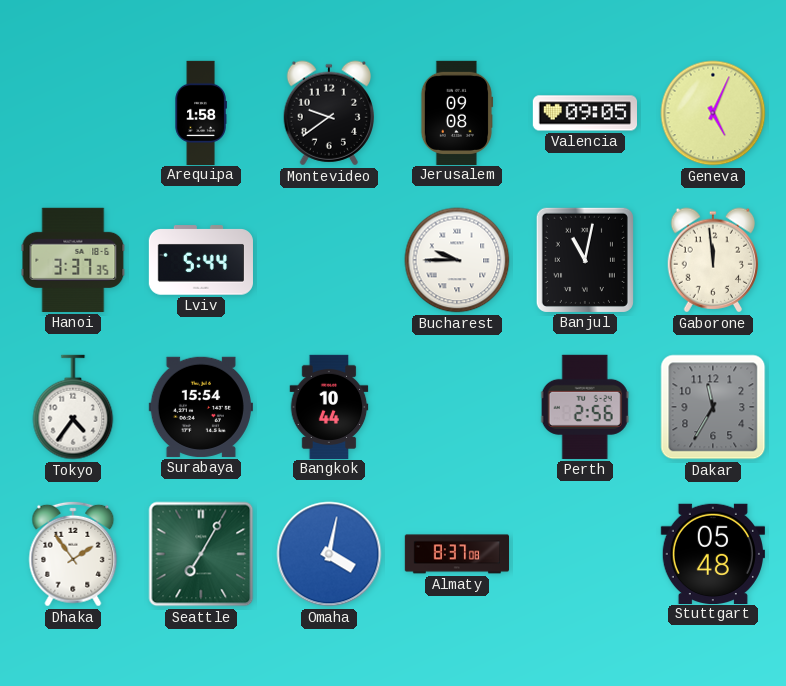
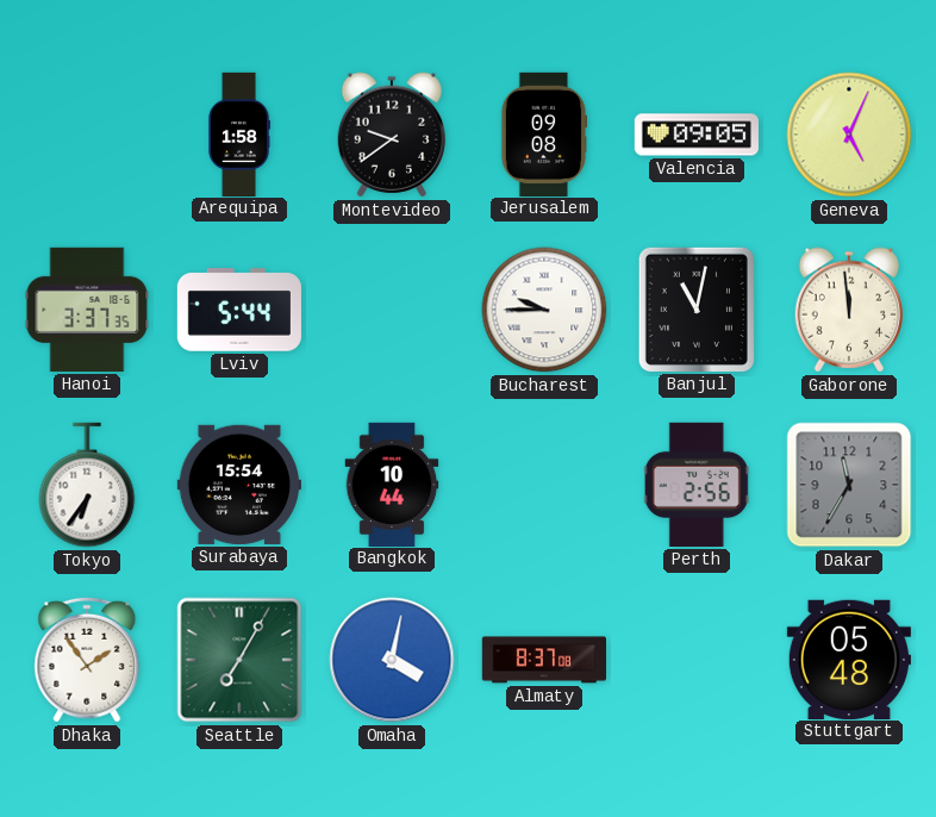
Tokyo: 4:36 -> 6:36
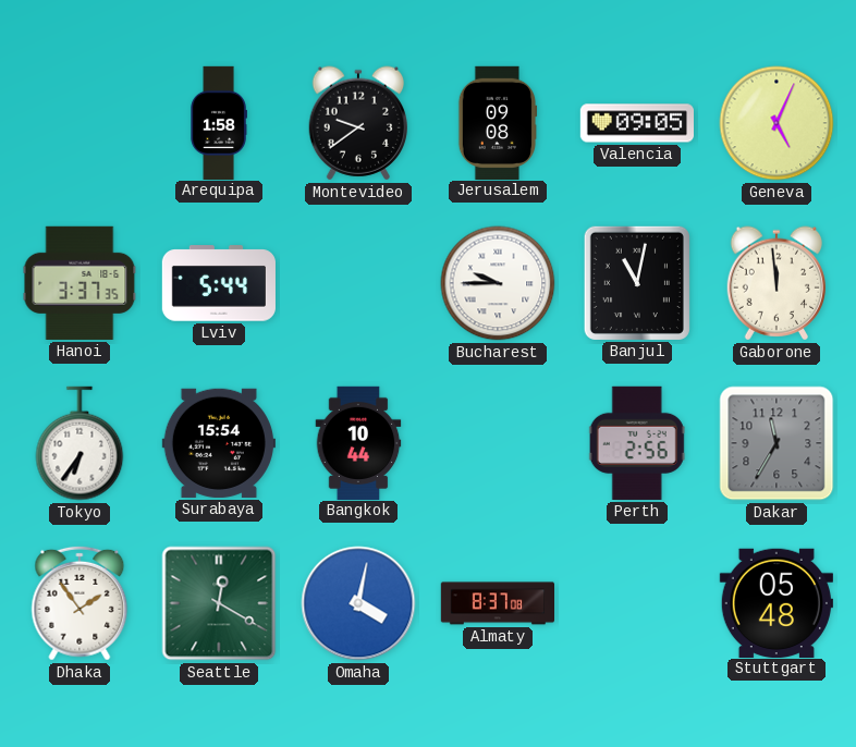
Seattle: 7:05 -> 12:20
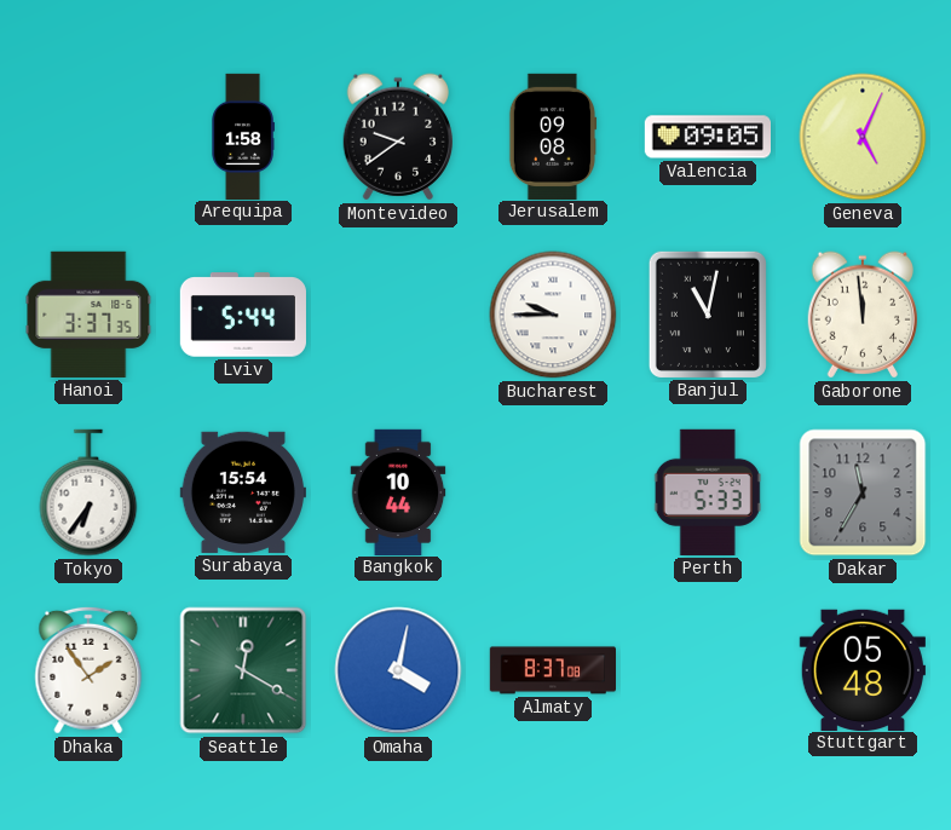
Perth: 2:56 -> 5:33
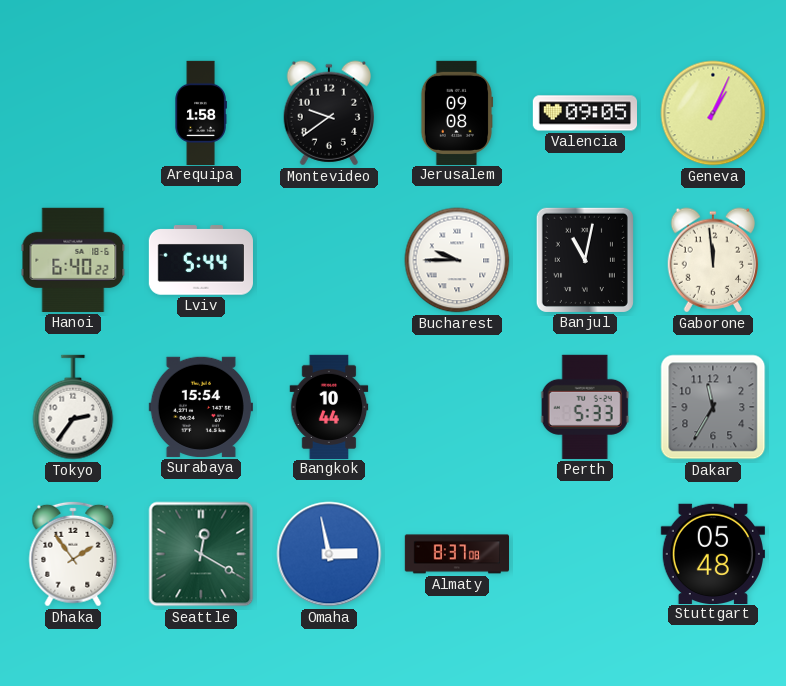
Geneva: 5:04 -> 1:04
Hanoi: 3:37 -> 6:40
Tokyo: 6:36 -> 2:36
Omaha: 4:02 -> 2:58
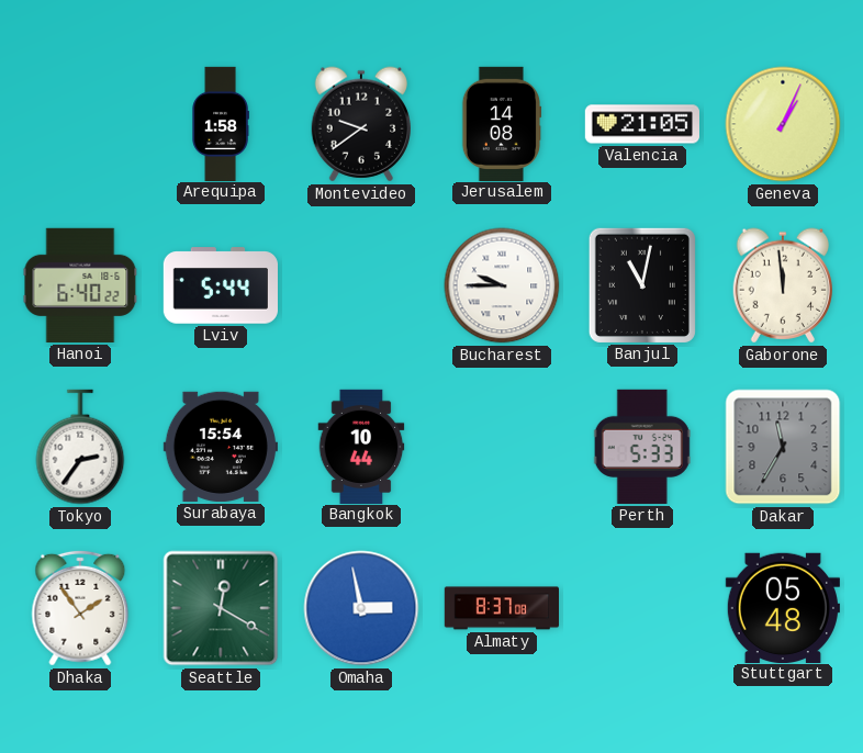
Jerusalem: 09:08 -> 14:08
Valencia: 09:05 -> 21:05
